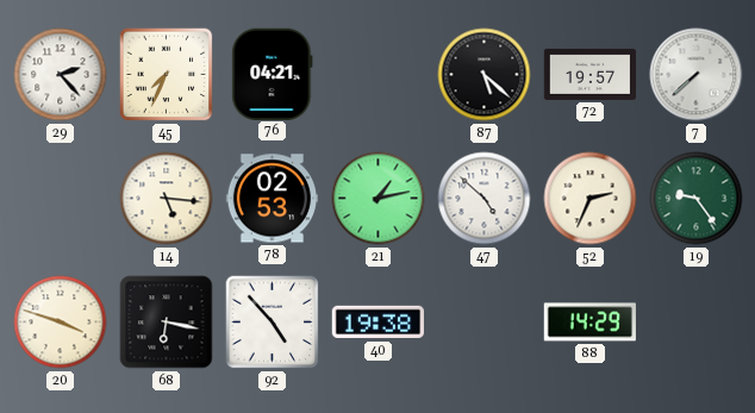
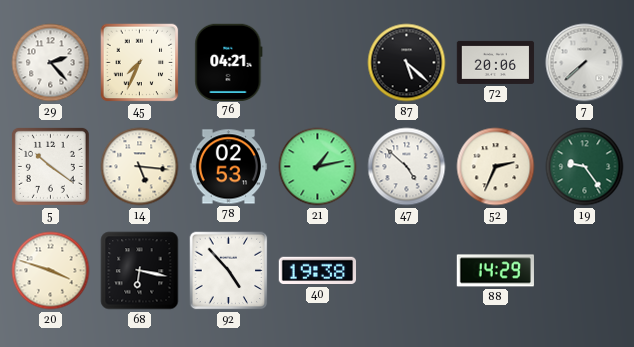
72: 19:57 -> 20:06
5: none -> 10:21
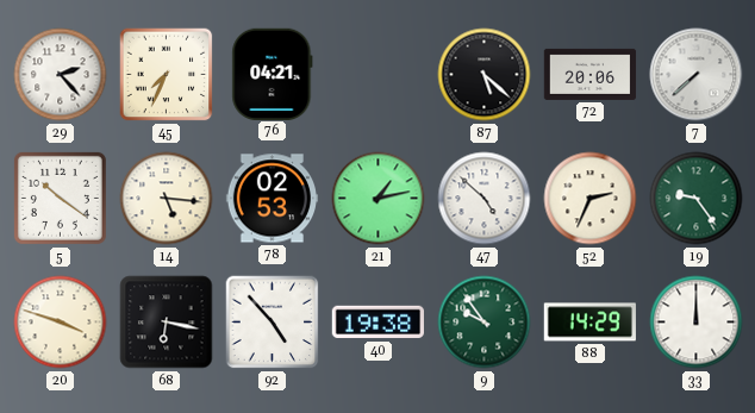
9: none -> 9:54
33: none -> 12:00
